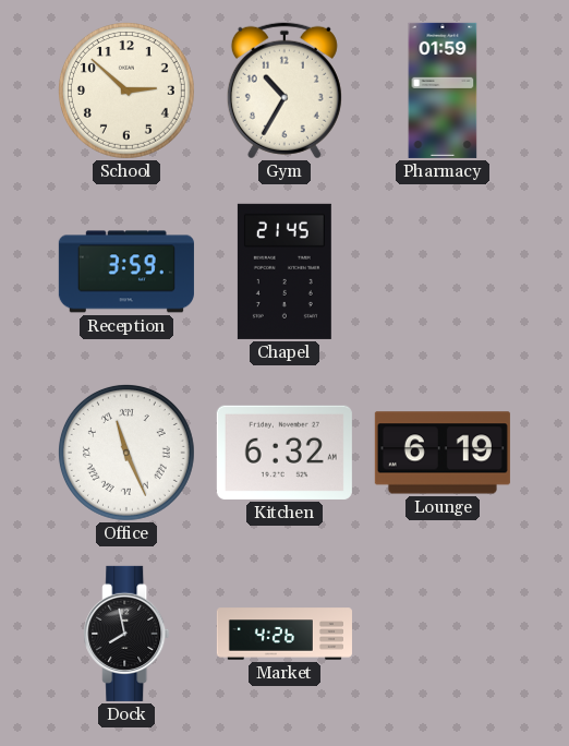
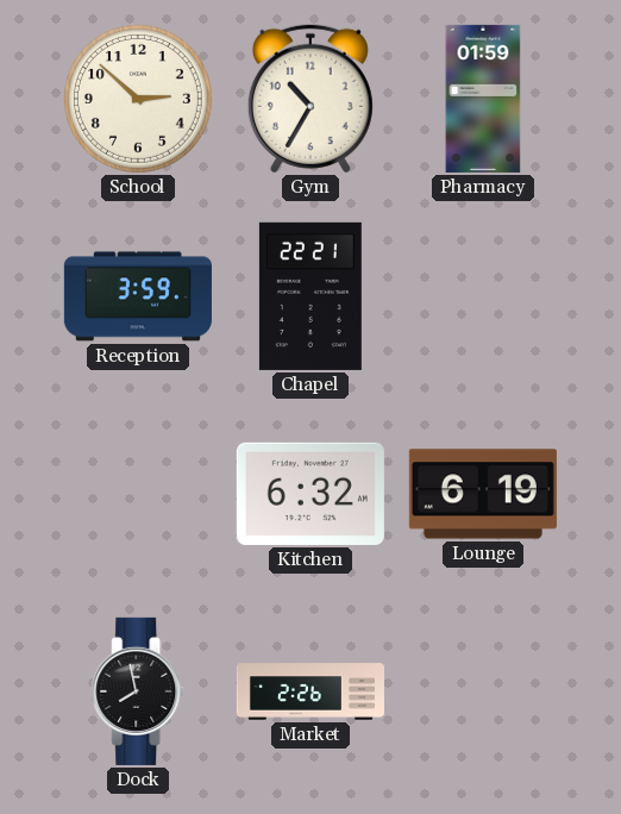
Chapel: 21:45 -> 22:21
Office: 11:26 -> none
Market: 4:26 -> 2:26
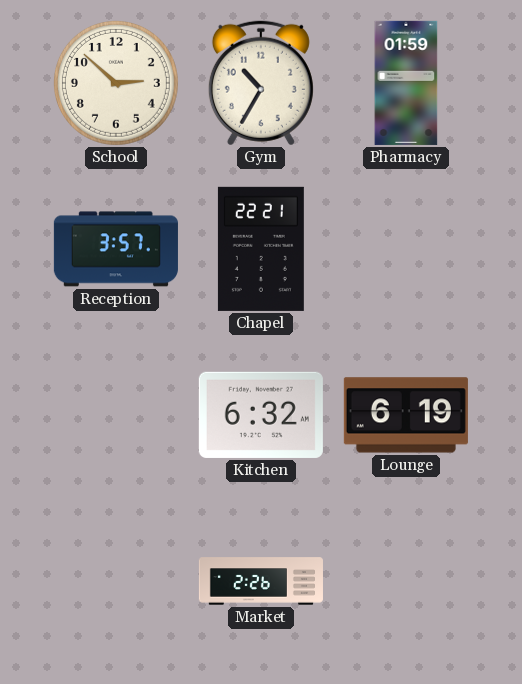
Reception: 3:59 -> 3:57
Dock: 7:58 -> none
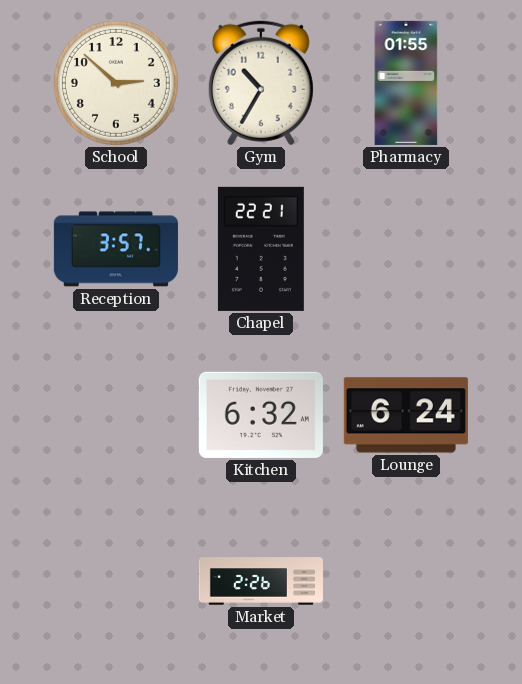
Pharmacy: 01:59 -> 01:55
Lounge: 6:19 -> 6:24
